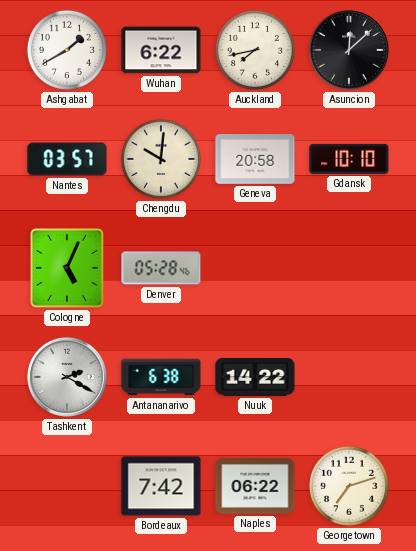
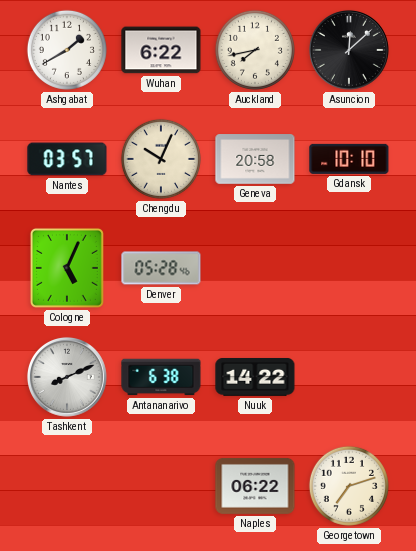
Chengdu: 10:01 -> 10:04
Tashkent: 2:20 -> 8:11
Bordeaux: 7:42 -> none
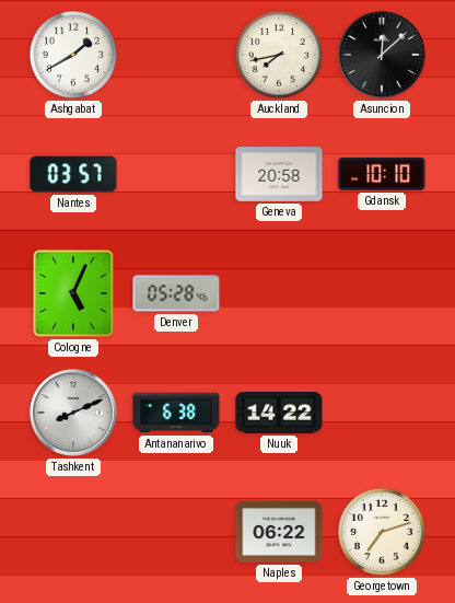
Wuhan: 6:22 -> none
Chengdu: 10:04 -> none
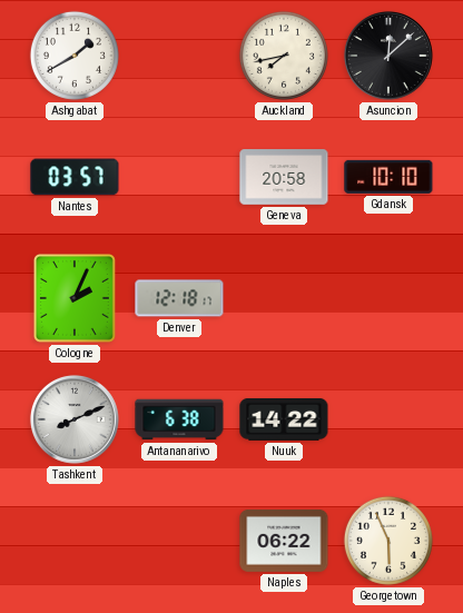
Cologne: 5:04 -> 2:04
Denver: 05:28 -> 12:18
Georgetown: 7:12 -> 5:56
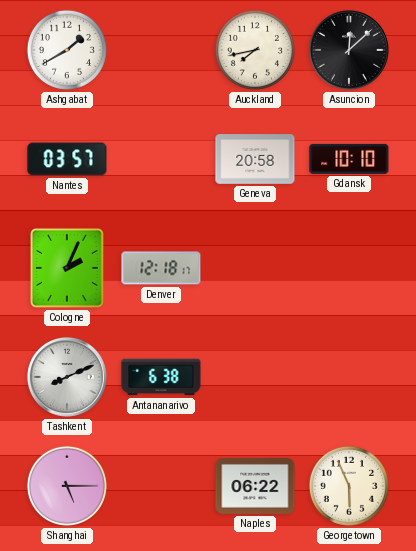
Nuuk: 14:22 -> none
Shanghai: none -> 5:15
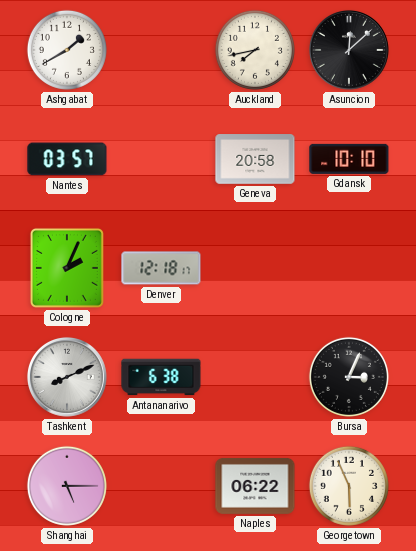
Bursa: none -> 3:04
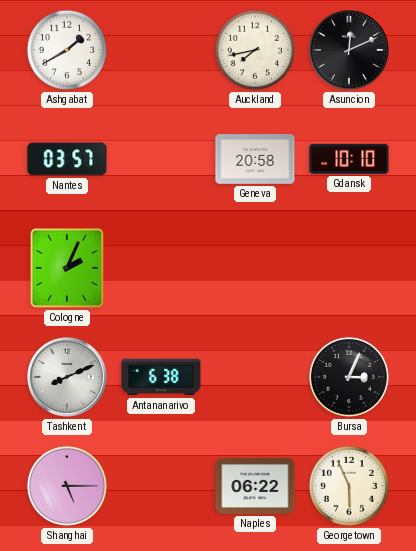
Asuncion: 12:08 -> 12:11
Denver: 12:18 -> none
